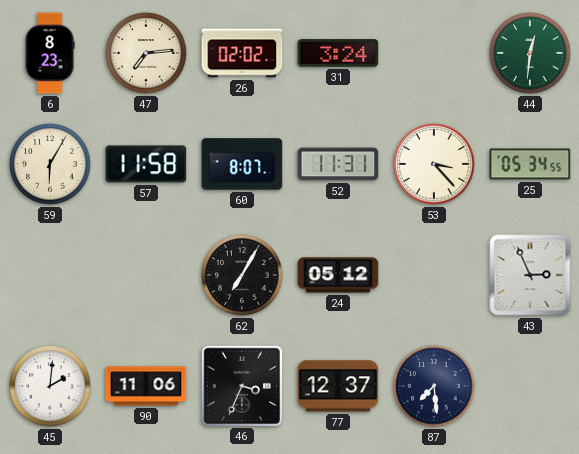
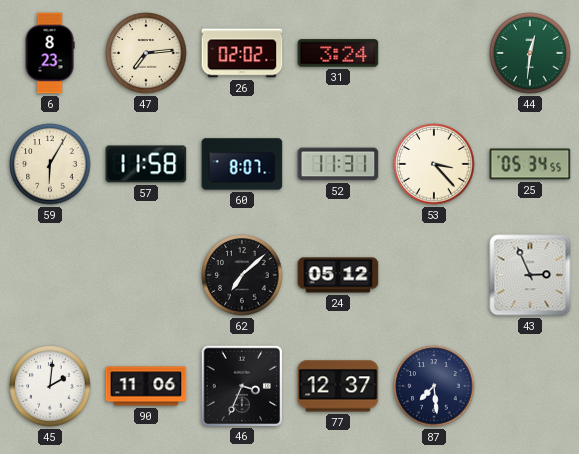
62: 7:05 -> 7:08
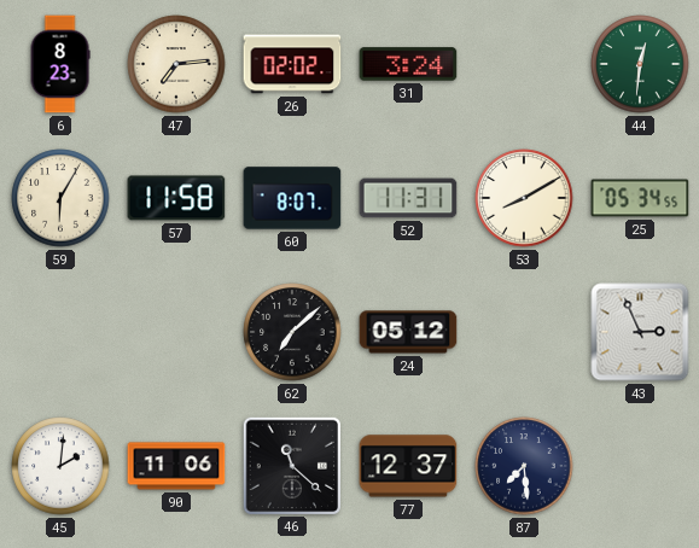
53: 3:23 -> 8:10
46: 3:34 -> 11:22
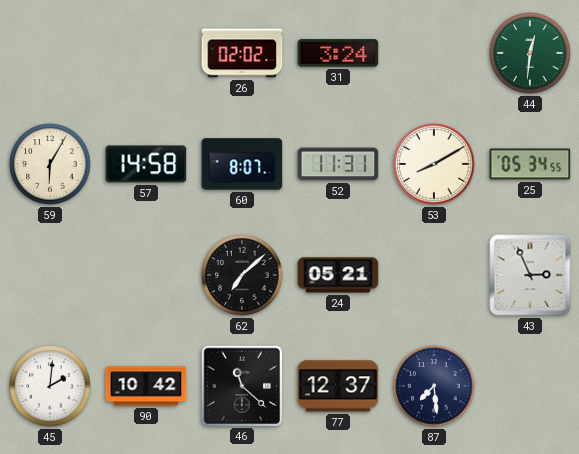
6: 8:23 -> none
47: 7:14 -> none
57: 11:58 -> 14:58
24: 05:12 -> 05:21
90: 11:06 -> 10:42
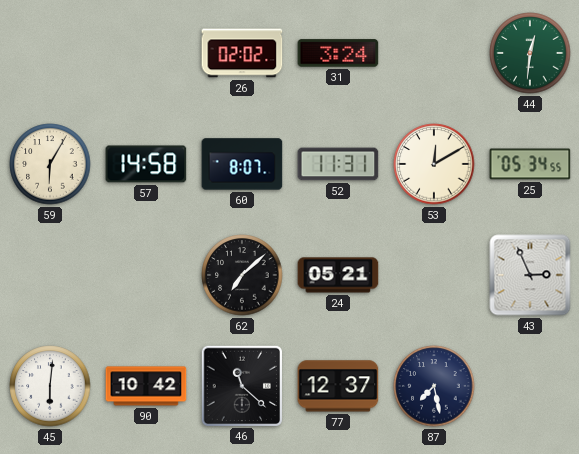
53: 8:10 -> 12:10
45: 2:01 -> 6:01
87: 7:29 -> 7:28
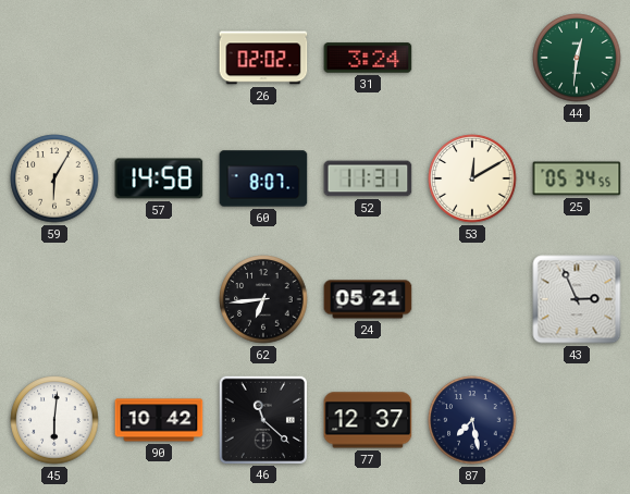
62: 7:08 -> 6:44
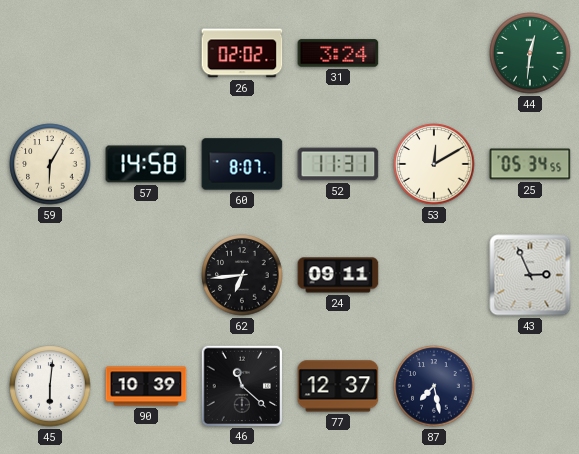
24: 05:21 -> 09:11
90: 10:42 -> 10:39
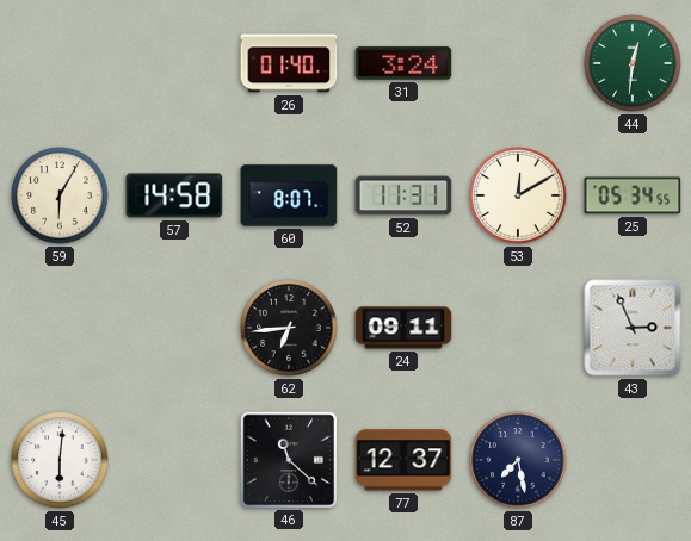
26: 02:02 -> 01:40
90: 10:39 -> none
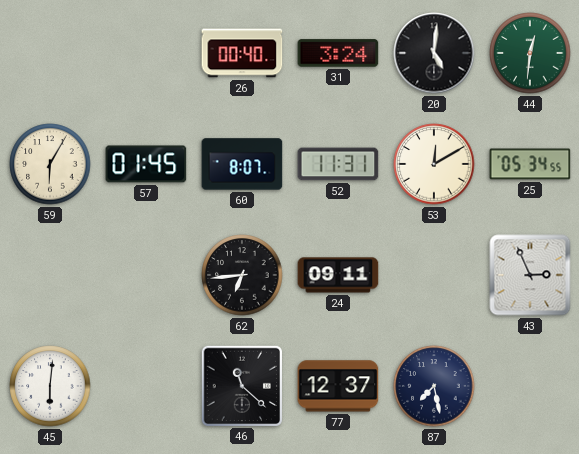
26: 01:40 -> 00:40
20: none -> 5:01
57: 14:58 -> 01:45
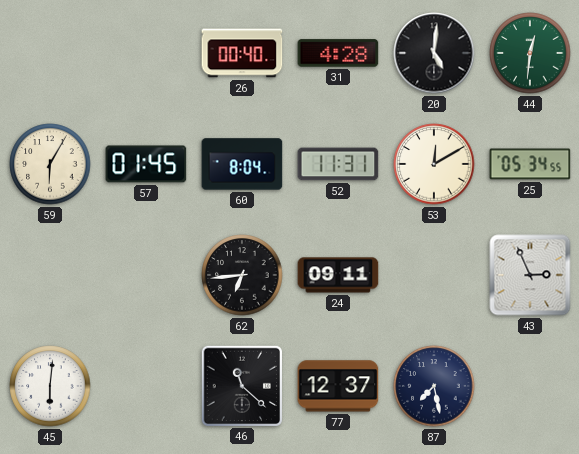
31: 3:24 -> 4:28
60: 8:07 -> 8:04
